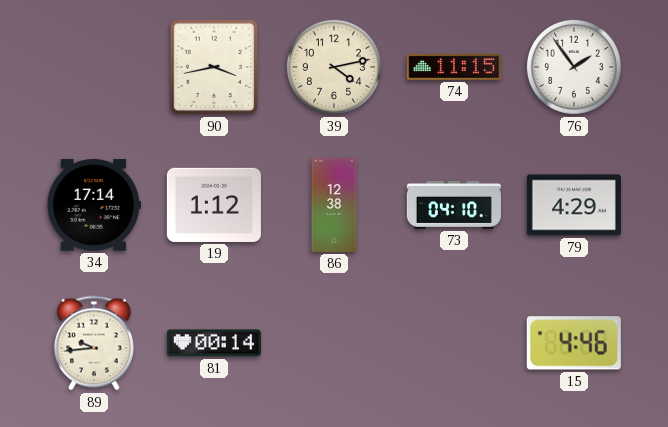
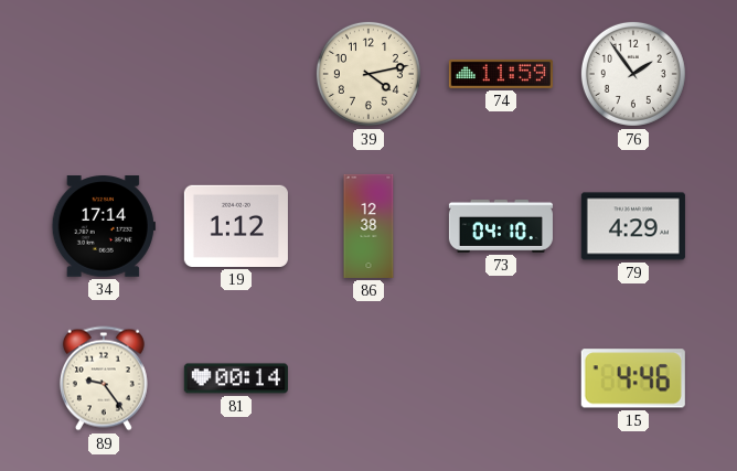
90: 3:43 -> none
74: 11:15 -> 11:59
89: 9:44 -> 9:24
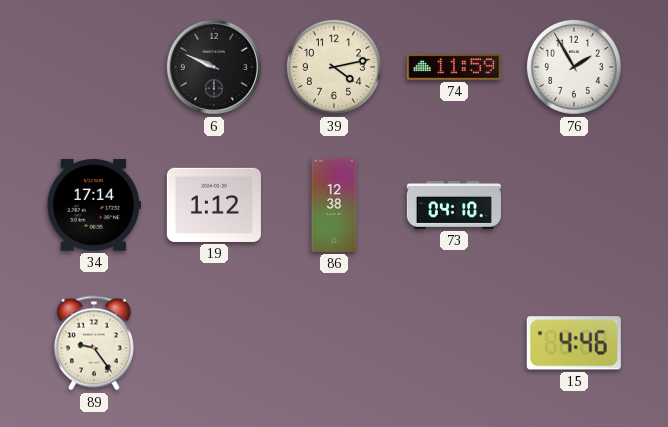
6: none -> 9:49
76: 1:54 -> 1:55
79: 4:29 -> none
81: 00:14 -> none
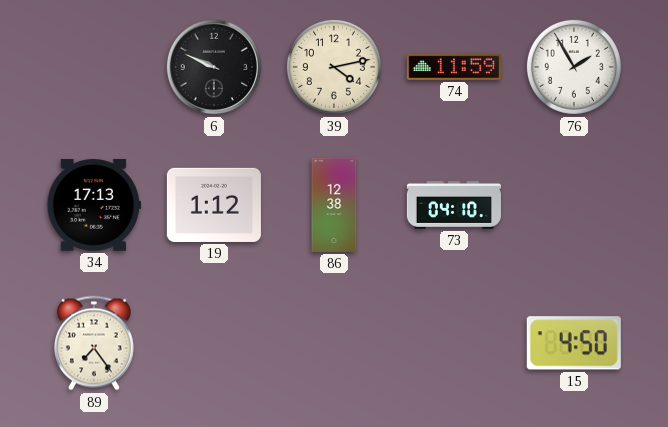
34: 17:14 -> 17:13
89: 9:24 -> 7:24
15: 4:46 -> 4:50
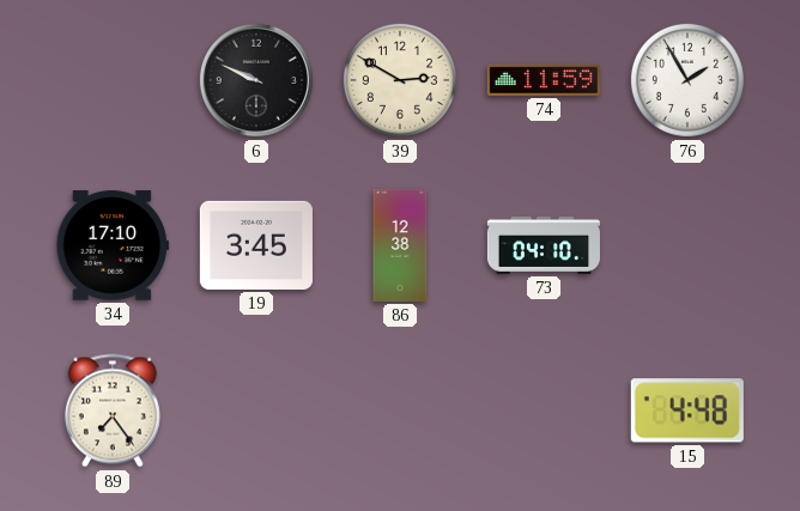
39: 4:13 -> 2:50
34: 17:13 -> 17:10
19: 1:12 -> 3:45
15: 4:50 -> 4:48
